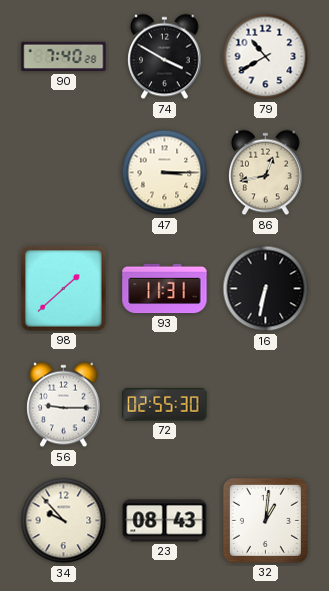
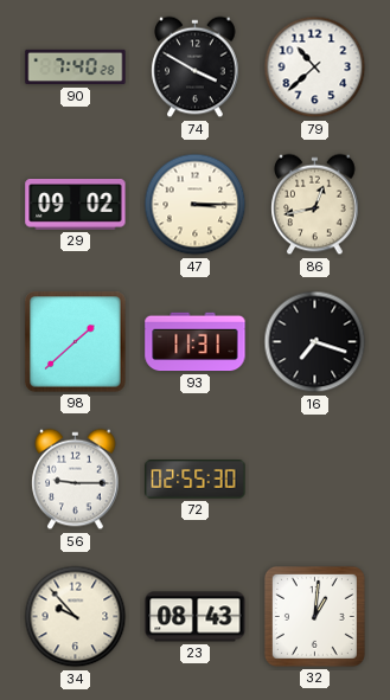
79: 10:40 -> 10:38
29: none -> 09:02
16: 6:32 -> 7:18
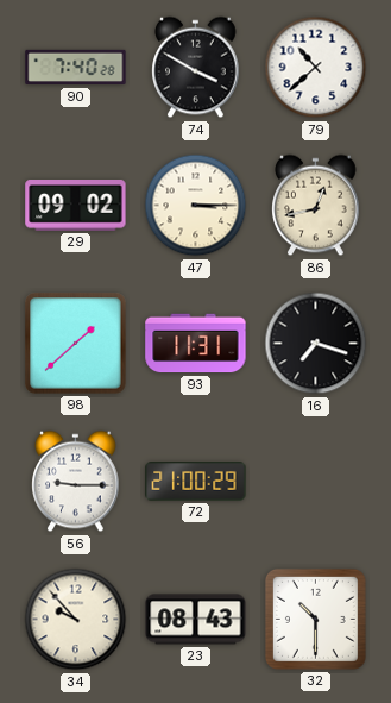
72: 02:55 -> 21:00
32: 1:01 -> 10:30
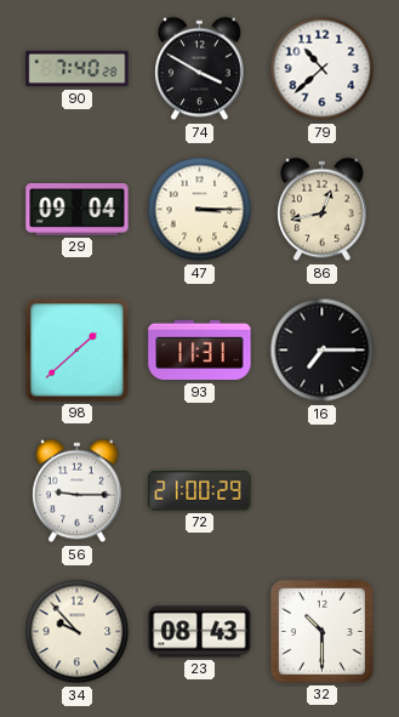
29: 09:02 -> 09:04
16: 7:18 -> 7:15
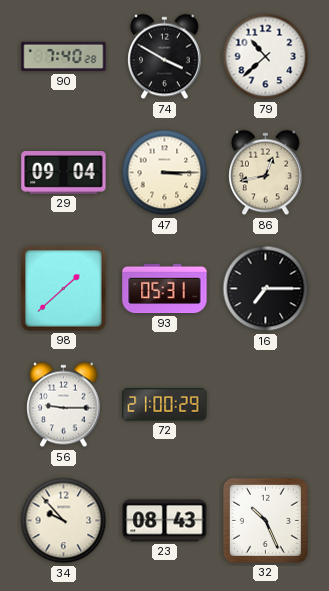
93: 11:31 -> 05:31
32: 10:30 -> 10:26
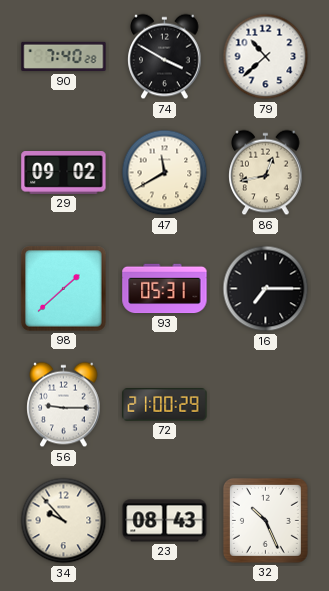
29: 09:04 -> 09:02
47: 3:15 -> 11:40
